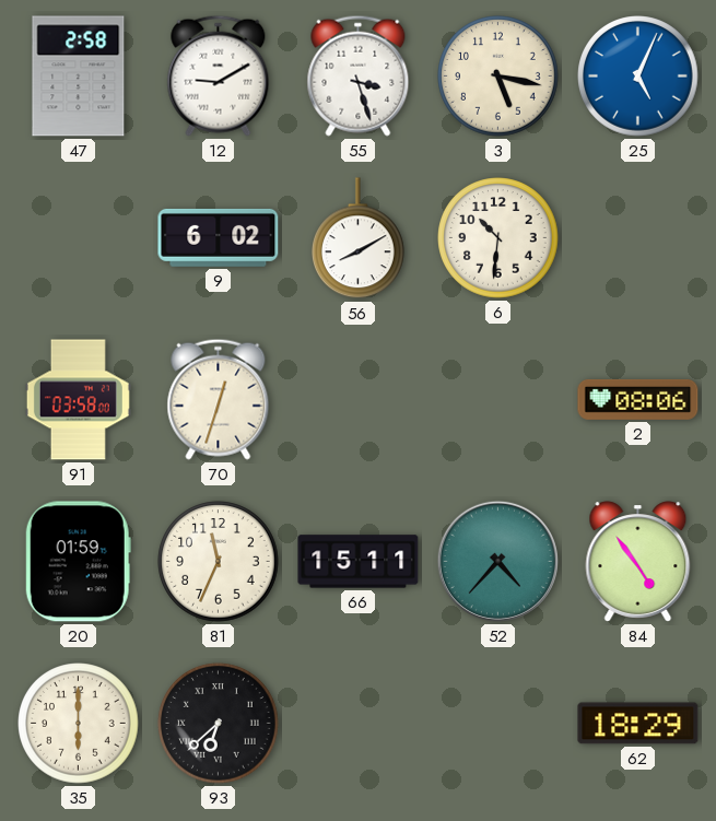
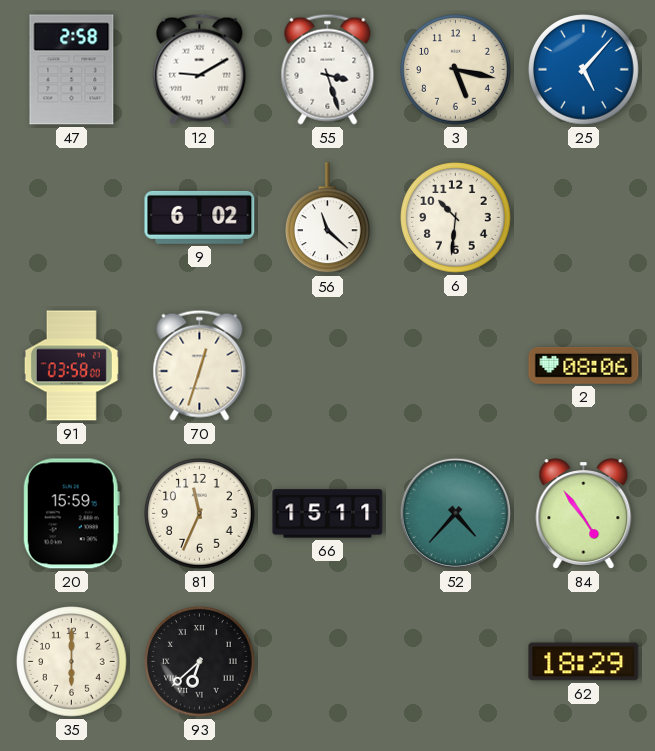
25: 5:04 -> 5:07
56: 8:10 -> 11:22
20: 01:59 -> 15:59
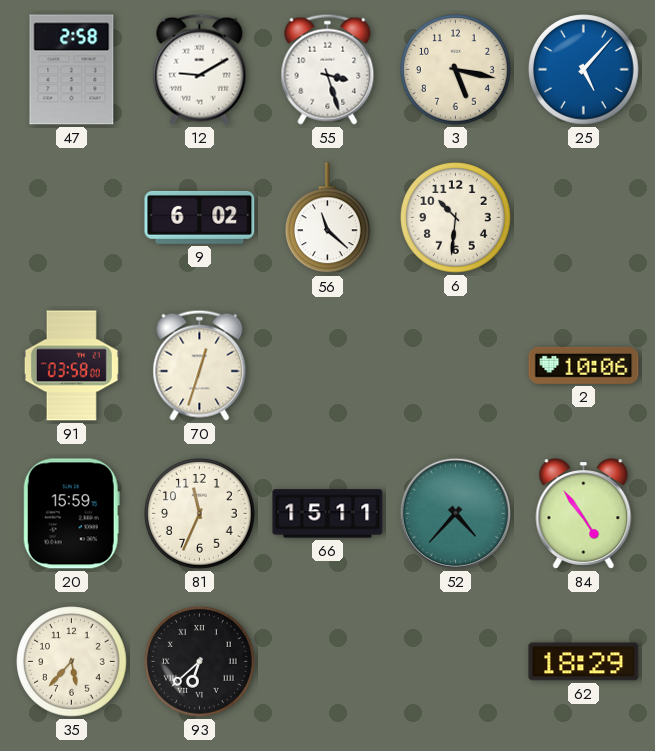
2: 08:06 -> 10:06
35: 6:00 -> 5:37
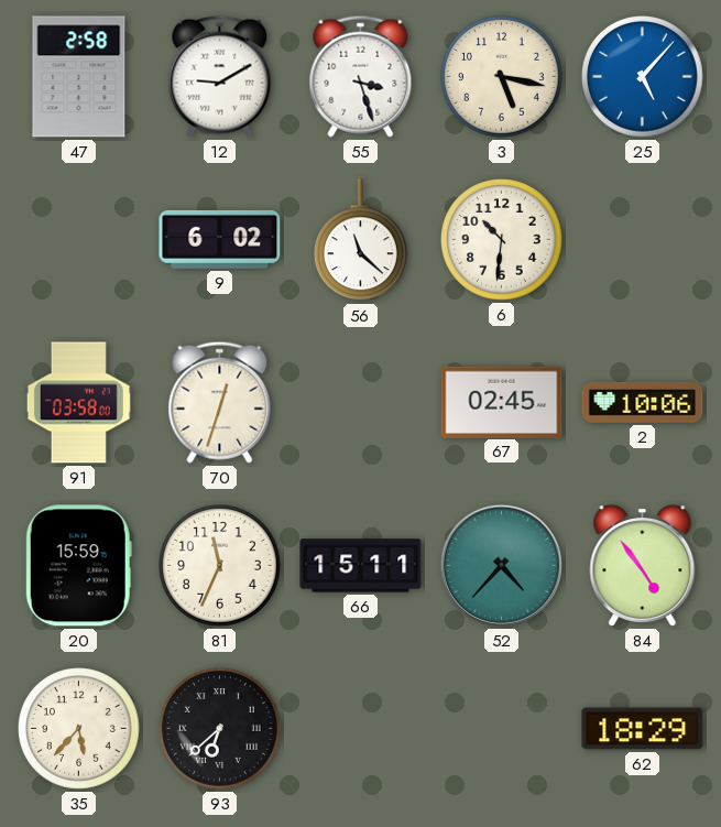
67: none -> 02:45
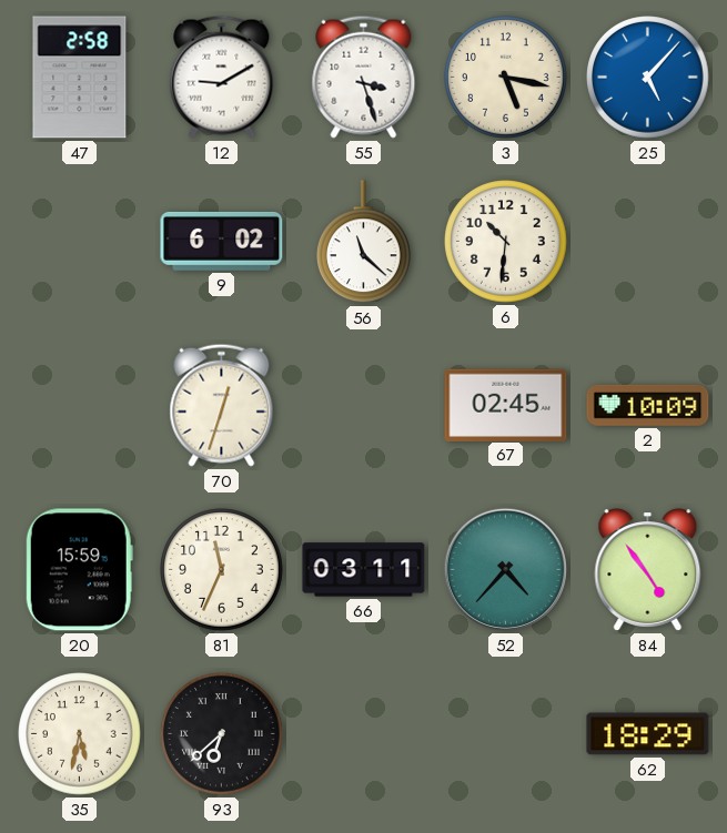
91: 03:58 -> none
2: 10:06 -> 10:09
66: 15:11 -> 03:11
35: 5:37 -> 5:32
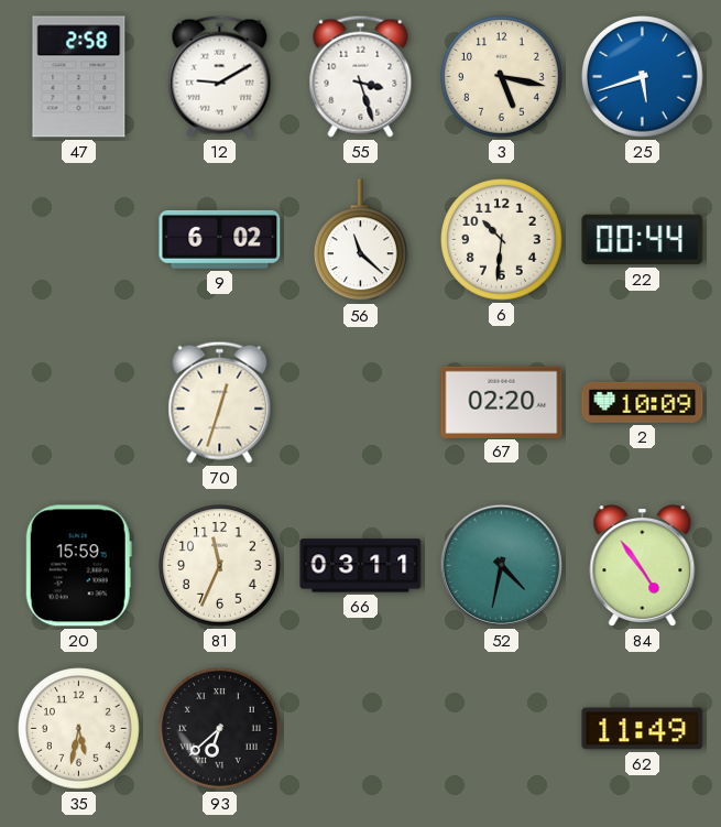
25: 5:07 -> 5:42
22: none -> 00:44
67: 02:45 -> 02:20
52: 4:37 -> 4:32
62: 18:29 -> 11:49
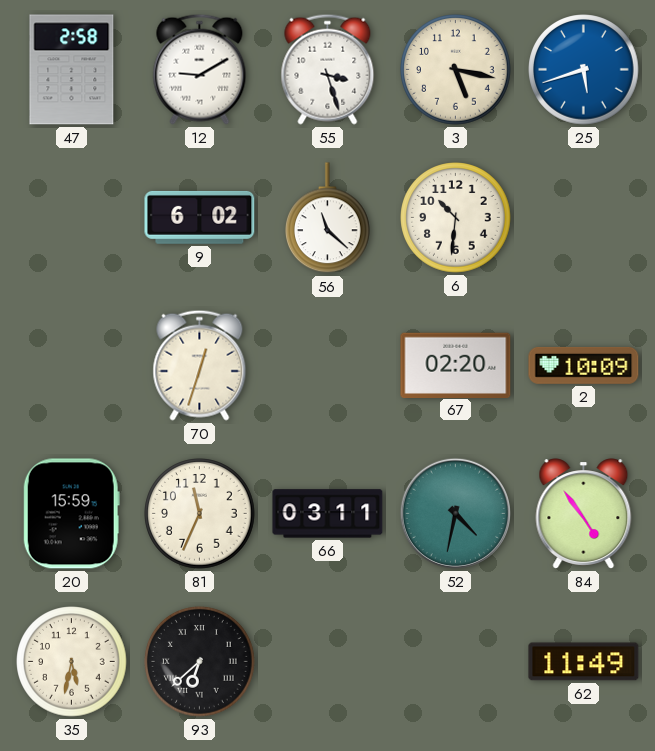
22: 00:44 -> none
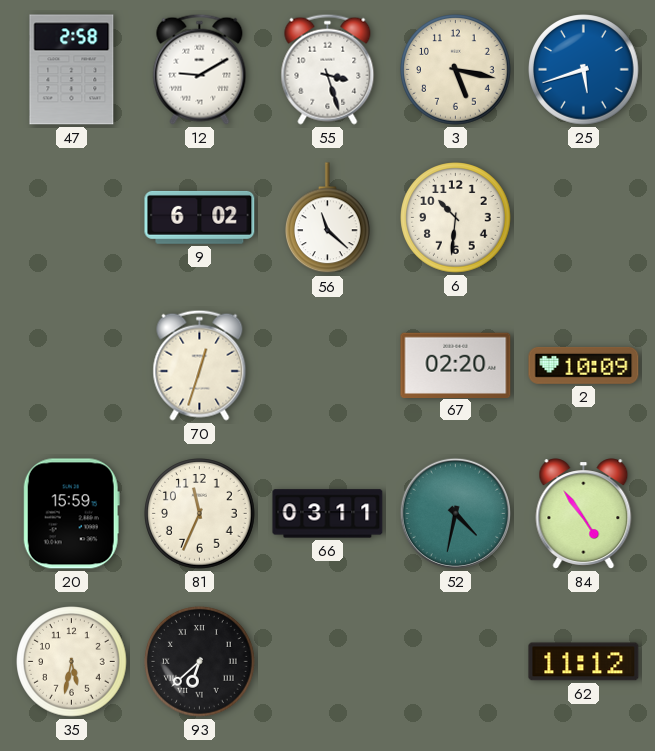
62: 11:49 -> 11:12
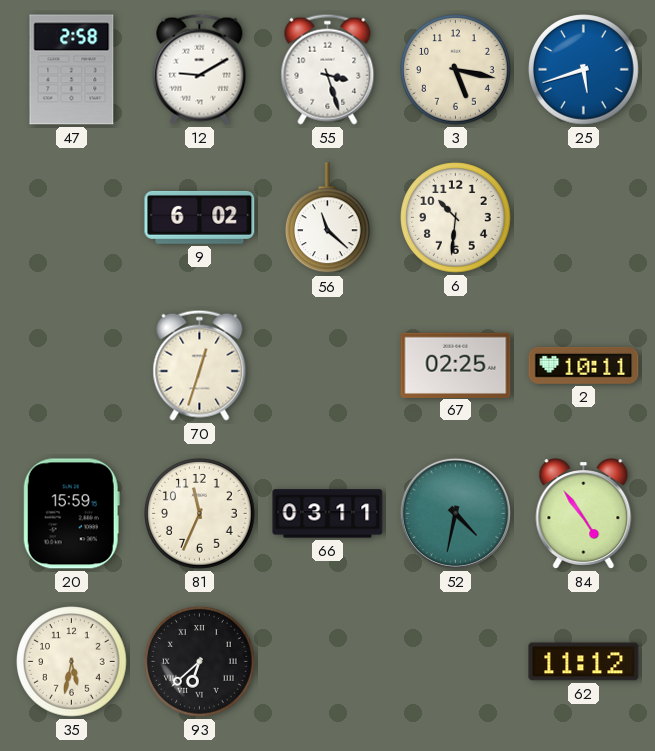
67: 02:20 -> 02:25
2: 10:09 -> 10:11
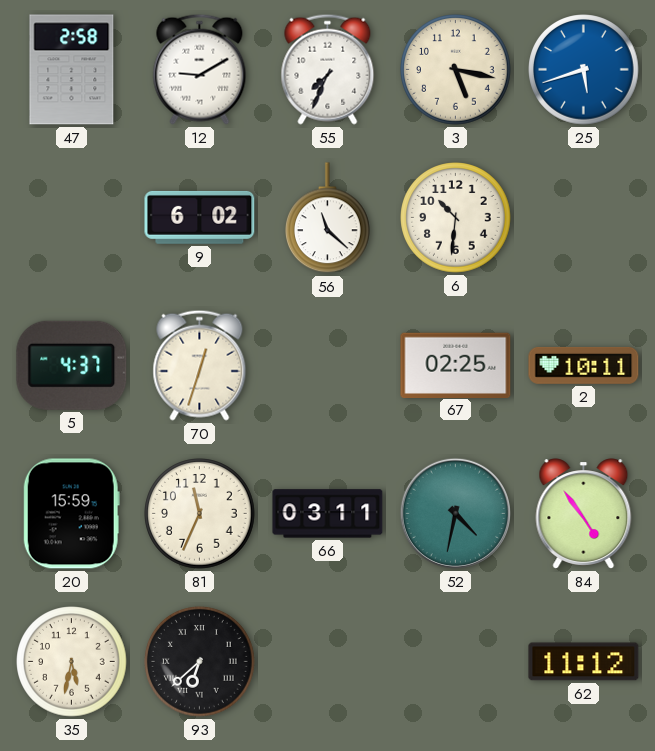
55: 3:27 -> 7:34
5: none -> 4:37
